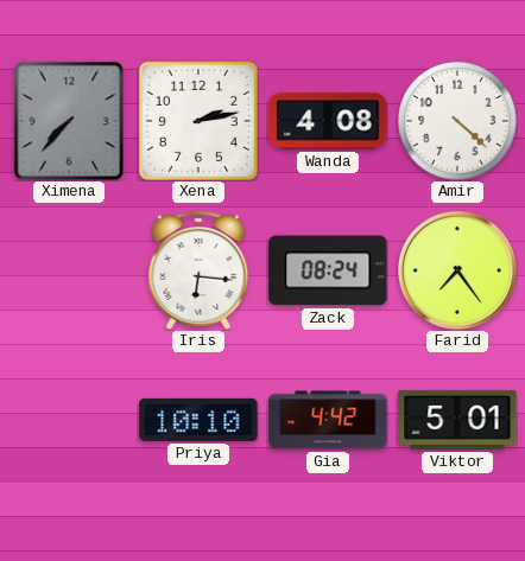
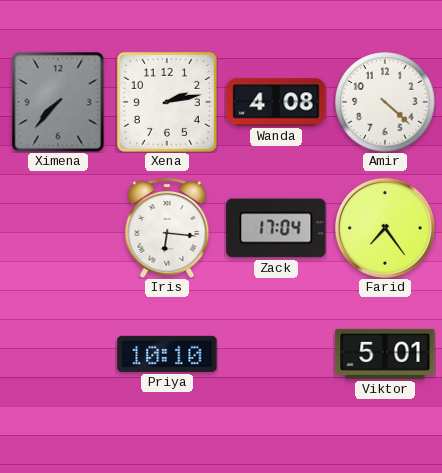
Zack: 08:24 -> 17:04
Gia: 4:42 -> none
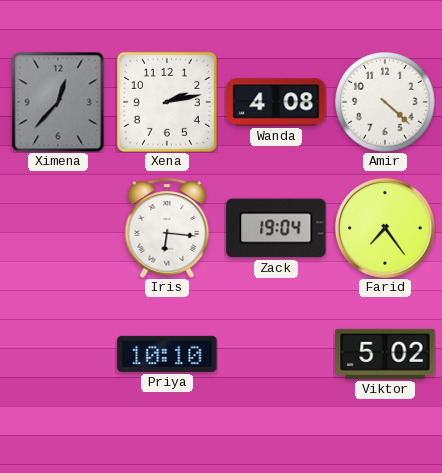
Ximena: 7:37 -> 12:37
Zack: 17:04 -> 19:04
Viktor: 5:01 -> 5:02
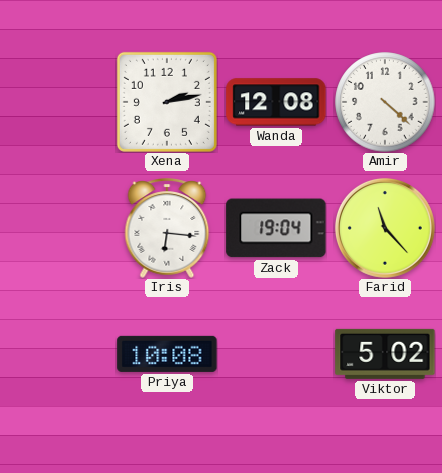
Ximena: 12:37 -> none
Wanda: 4:08 -> 12:08
Farid: 7:24 -> 11:23
Priya: 10:10 -> 10:08
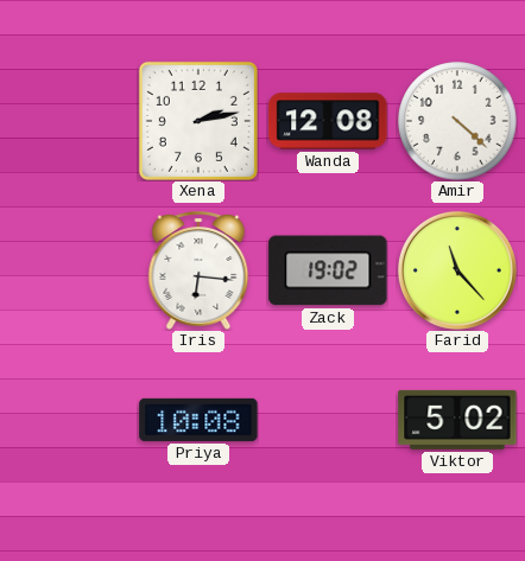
Zack: 19:04 -> 19:02
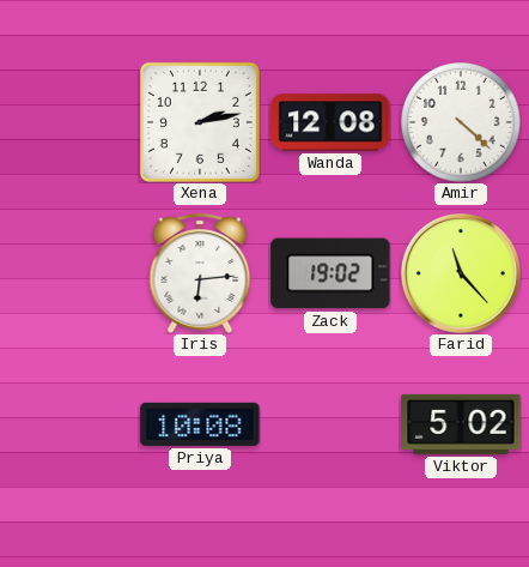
Iris: 6:16 -> 6:14
